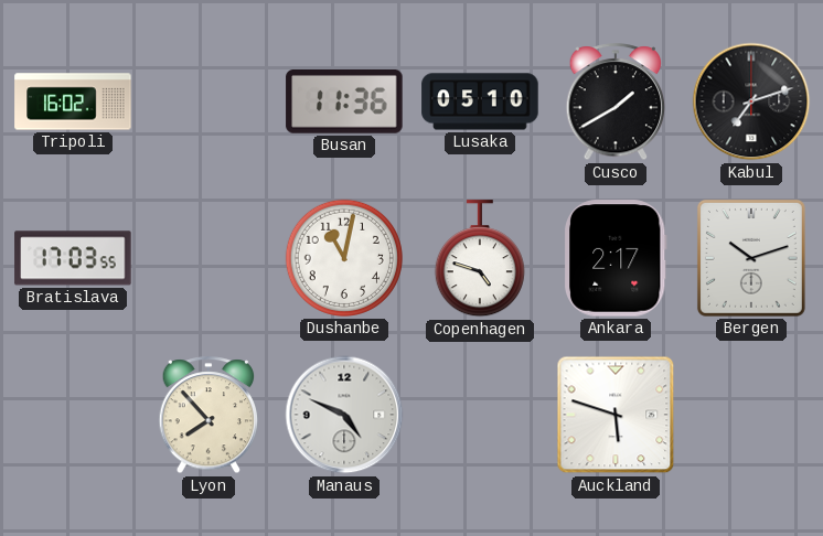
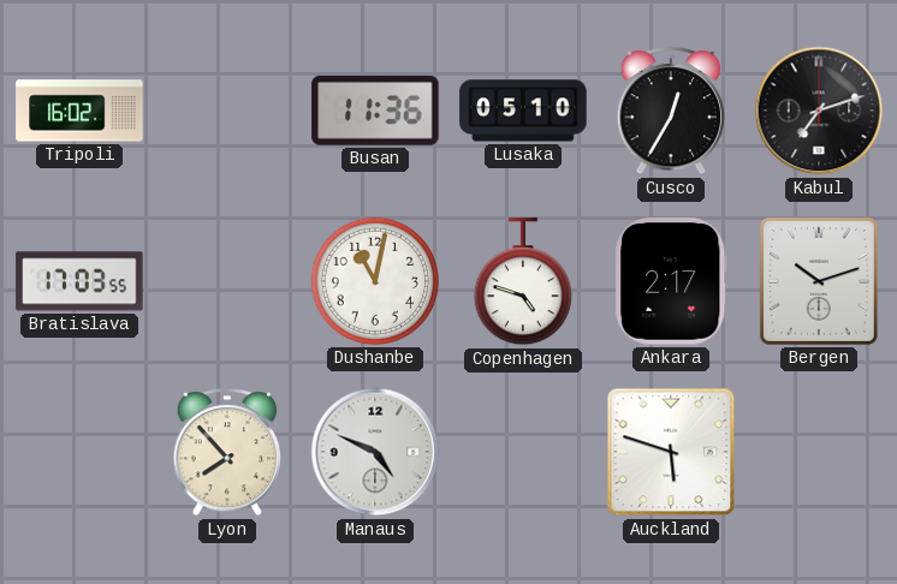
Cusco: 1:40 -> 12:35
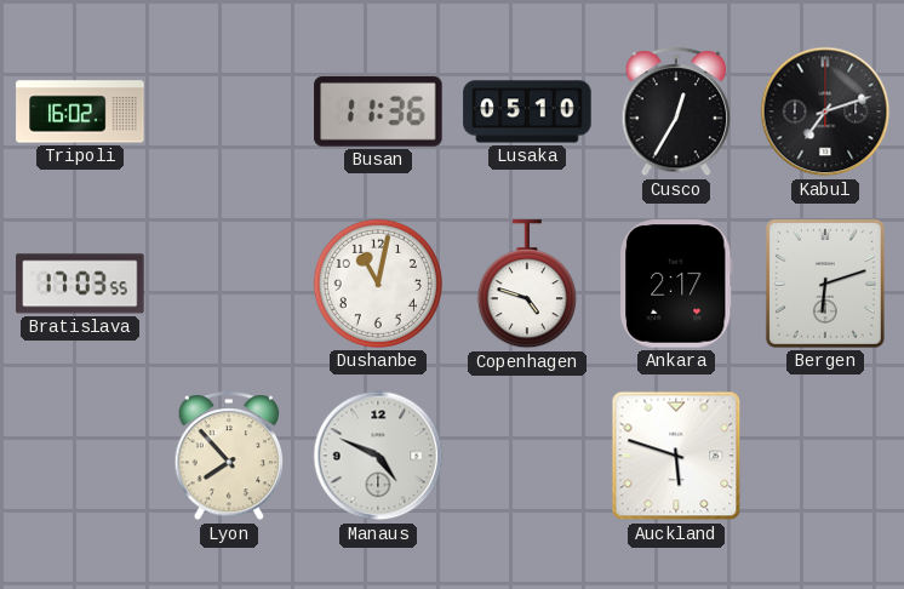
Bergen: 10:12 -> 6:12
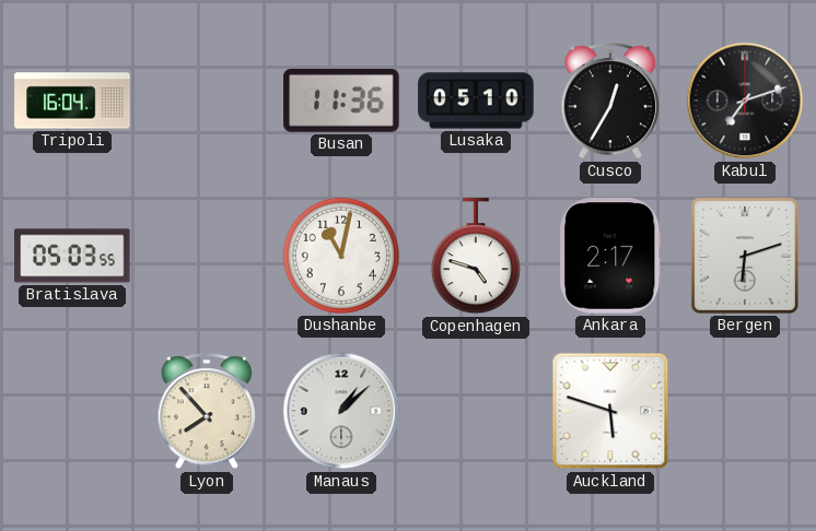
Tripoli: 16:02 -> 16:04
Bratislava: 17:03 -> 05:03
Manaus: 4:49 -> 1:08
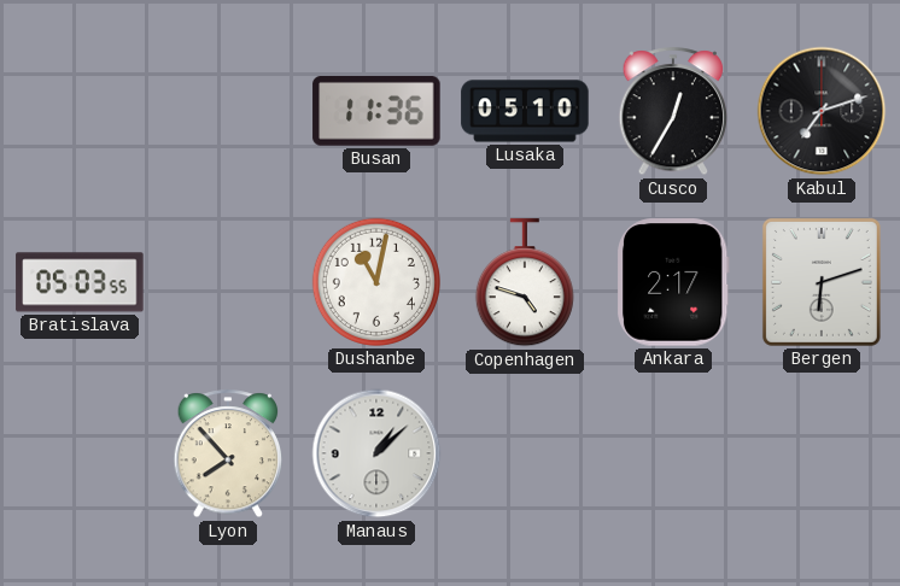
Tripoli: 16:04 -> none
Auckland: 5:48 -> none
